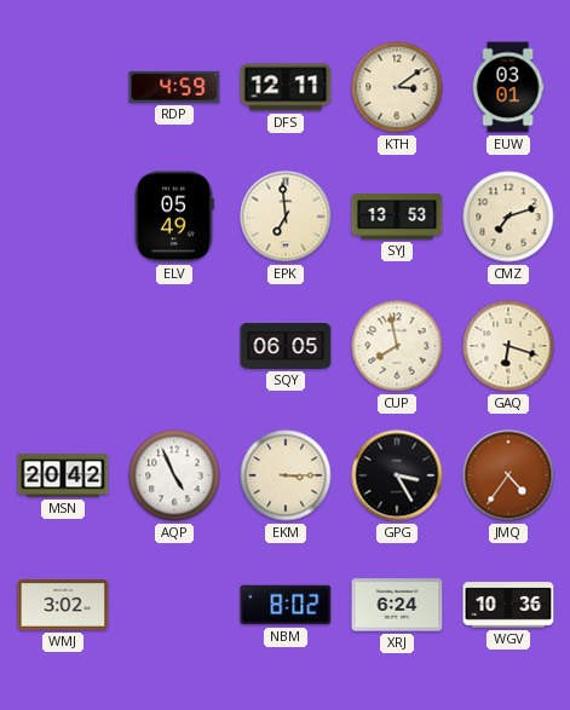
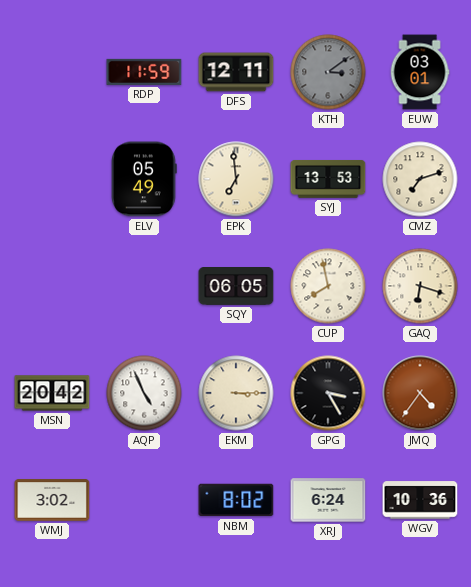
RDP: 4:59 -> 11:59
KTH dial: cream -> grey
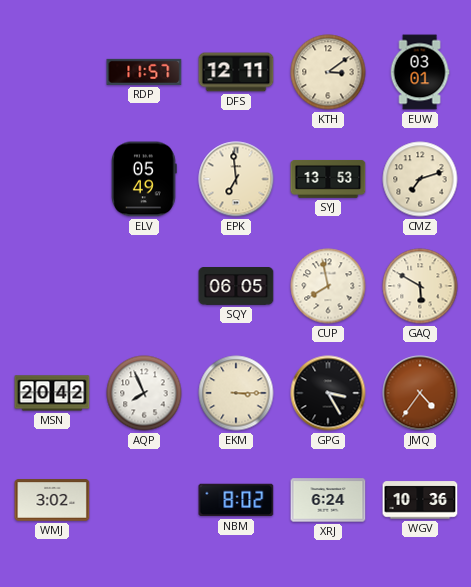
RDP: 11:59 -> 11:57
KTH dial: grey -> cream
GAQ: 6:18 -> 5:50
AQP: 4:56 -> 7:56
